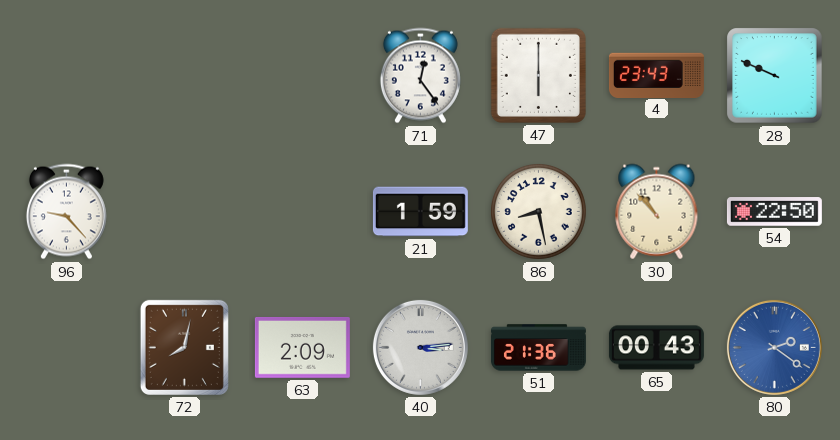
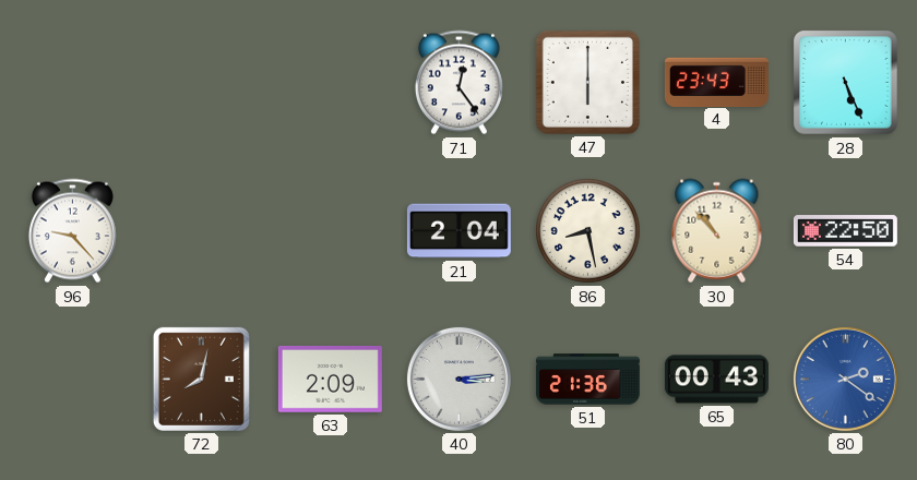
28: 9:49 -> 5:26
21: 1:59 -> 2:04
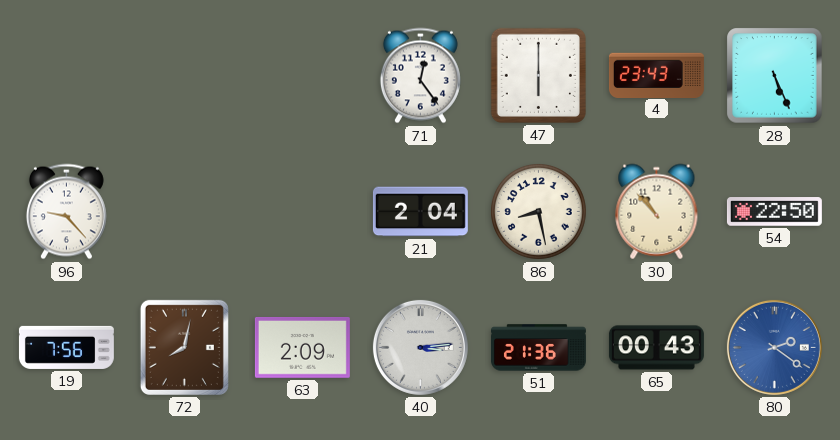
19: none -> 7:56
